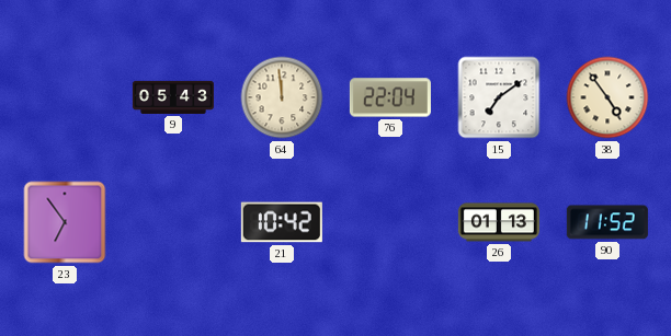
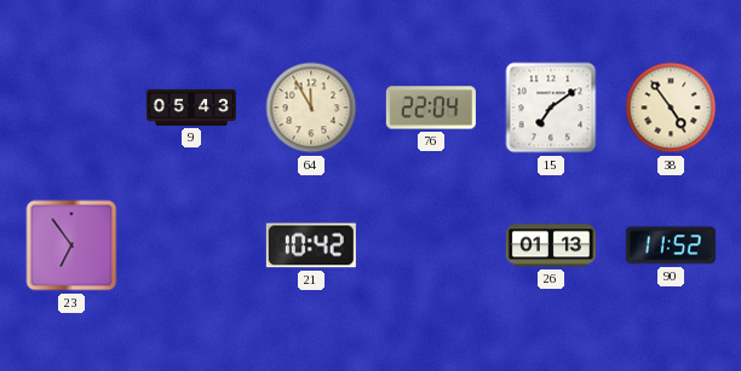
64: 11:59 -> 11:55
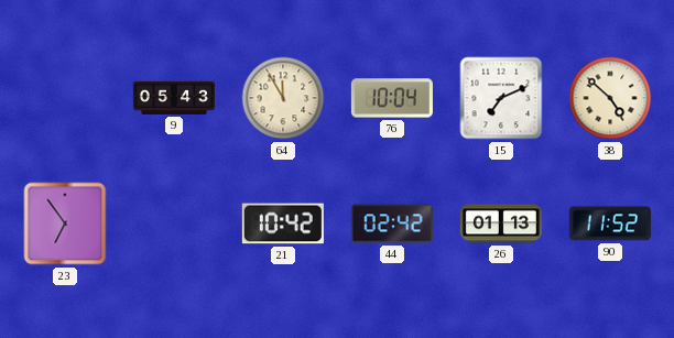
76: 22:04 -> 10:04
15: 7:09 -> 7:11
38: 4:54 -> 4:52
44: none -> 02:42
